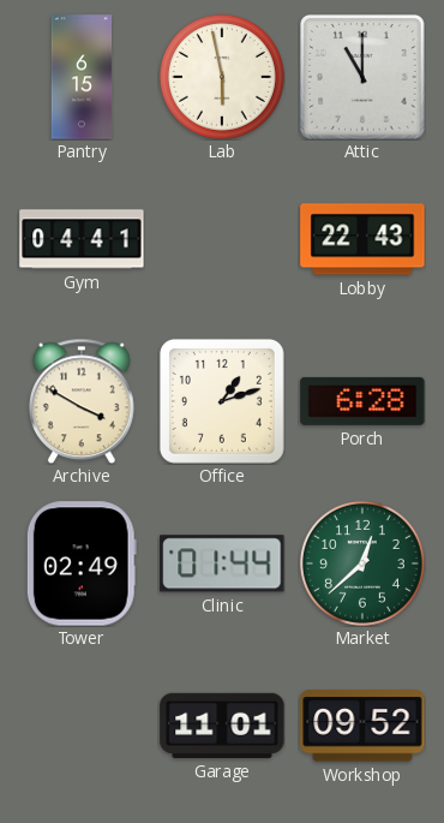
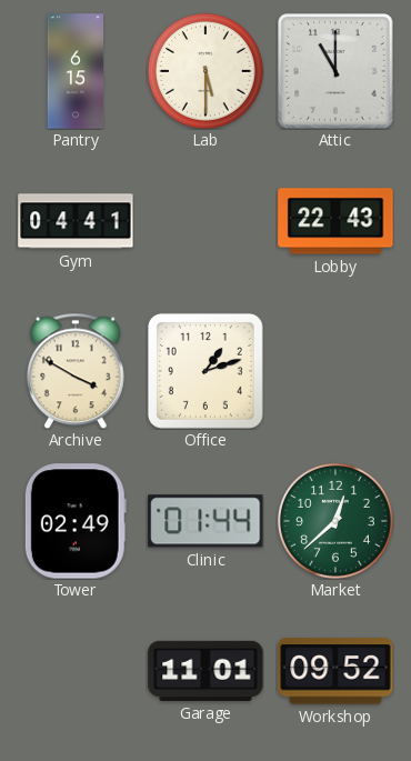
Lab: 5:58 -> 5:30
Porch: 6:28 -> none
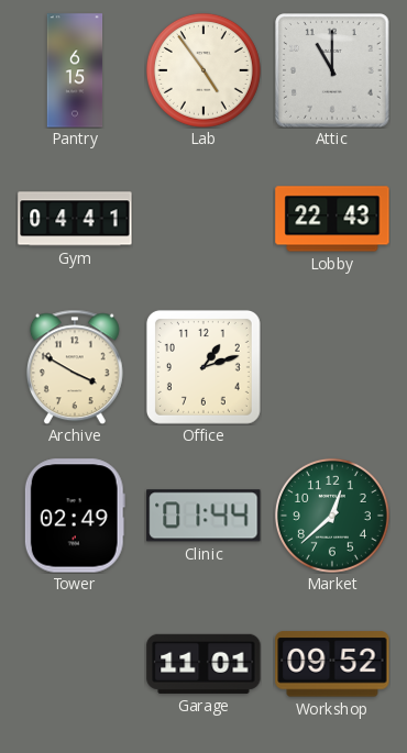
Lab: 5:30 -> 4:54
